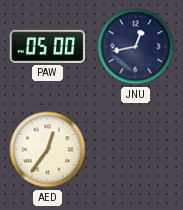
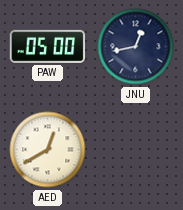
AED: 12:36 -> 12:40
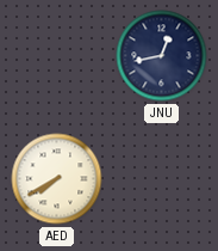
PAW: 05:00 -> none
AED: 12:40 -> 7:40
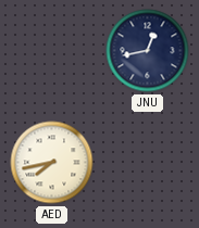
AED: 7:40 -> 7:43
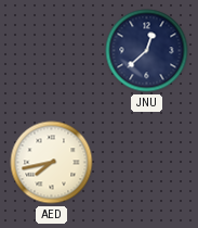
JNU: 12:43 -> 12:38
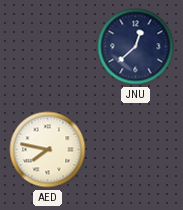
AED: 7:43 -> 7:47
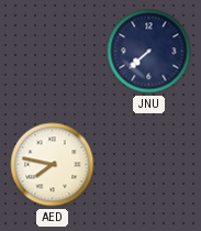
JNU: 12:38 -> 7:38
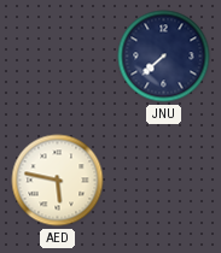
AED: 7:47 -> 5:47
